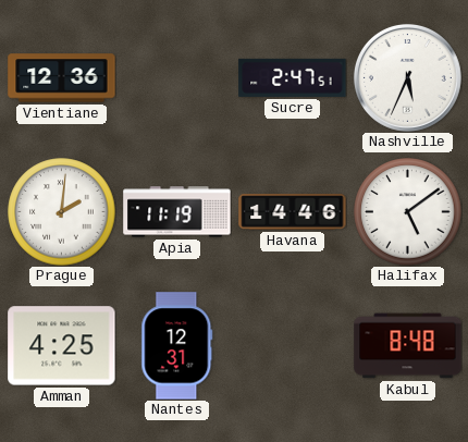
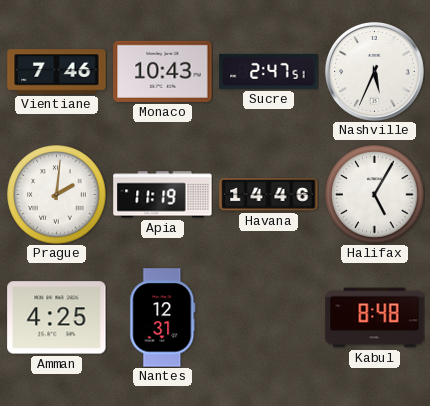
Vientiane: 12:36 -> 7:46
Monaco: none -> 10:43
Halifax: 5:09 -> 5:05
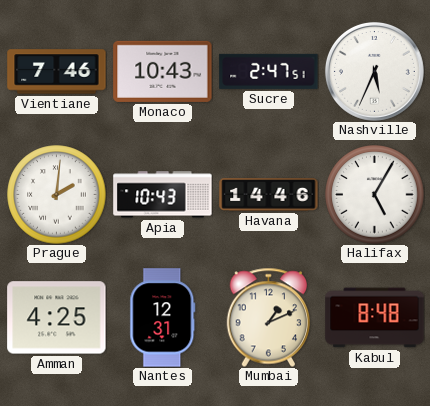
Apia: 11:19 -> 10:43
Mumbai: none -> 1:11
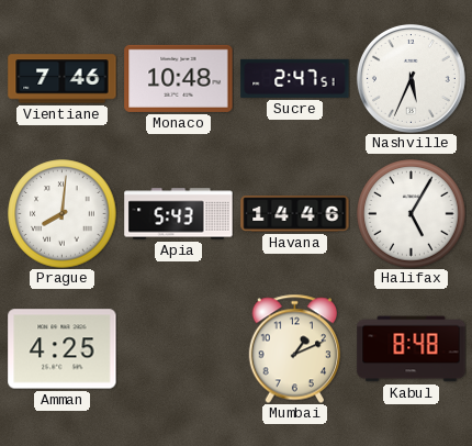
Monaco: 10:43 -> 10:48
Prague: 2:01 -> 8:01
Apia: 10:43 -> 5:43
Nantes: 12:31 -> none
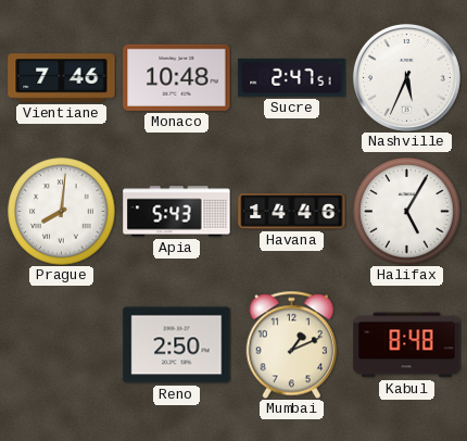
Amman: 4:25 -> none
Reno: none -> 2:50
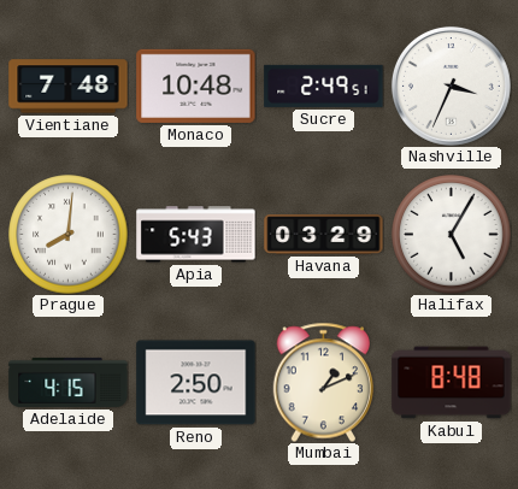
Vientiane: 7:46 -> 7:48
Sucre: 2:47 -> 2:49
Nashville: 5:34 -> 3:34
Havana: 14:46 -> 03:29
Adelaide: none -> 4:15
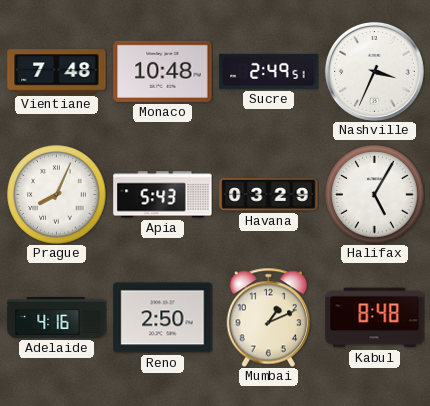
Prague: 8:01 -> 8:04
Adelaide: 4:15 -> 4:16
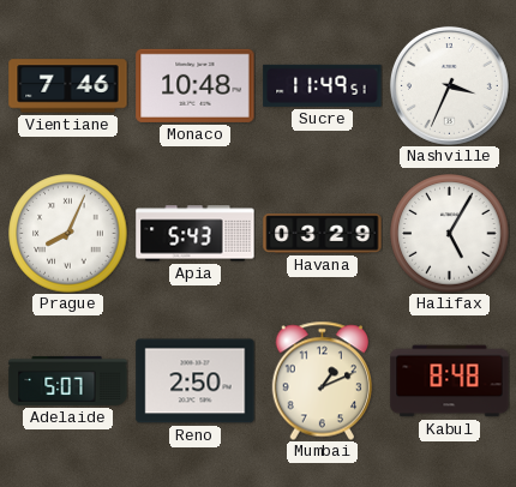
Vientiane: 7:48 -> 7:46
Sucre: 2:49 -> 11:49
Adelaide: 4:16 -> 5:07
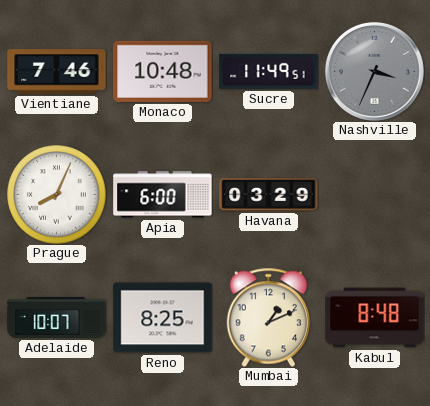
Nashville dial: white -> grey
Apia: 5:43 -> 6:00
Halifax: 5:05 -> none
Adelaide: 5:07 -> 10:07
Reno: 2:50 -> 8:25
